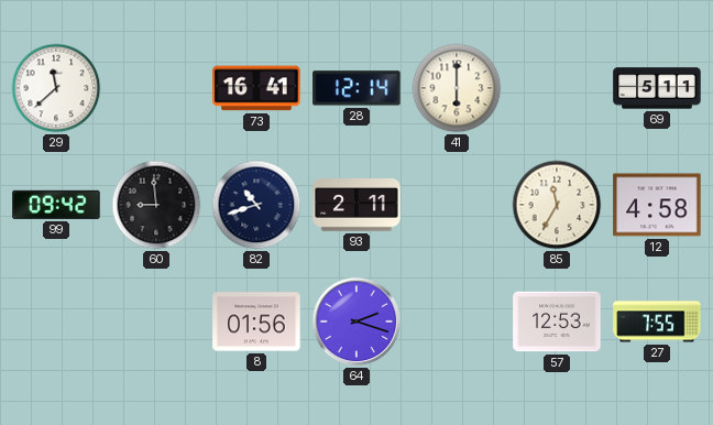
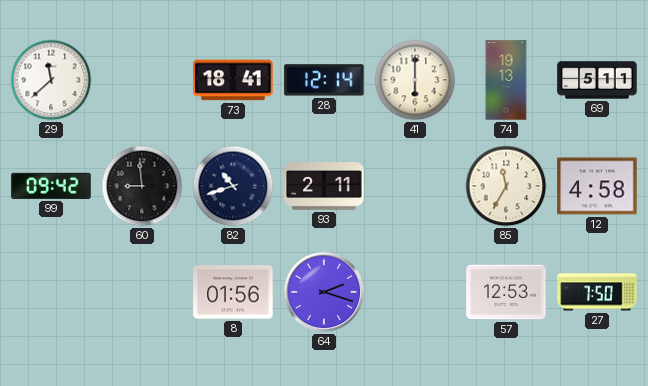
73: 16:41 -> 18:41
74: none -> 19:13
27: 7:55 -> 7:50
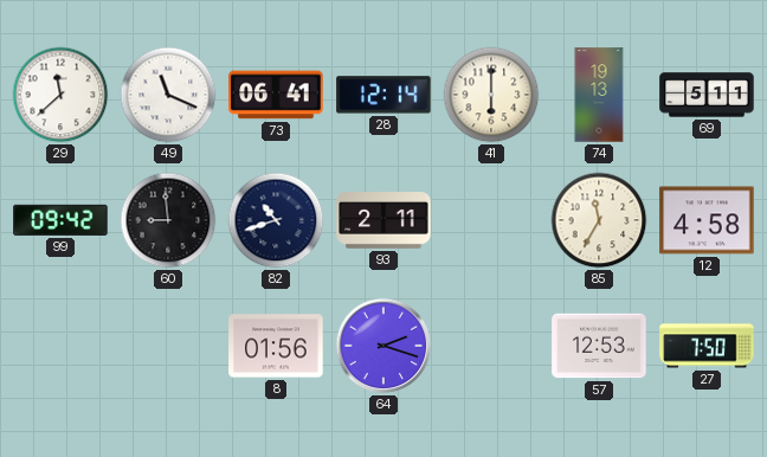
49: none -> 11:19
73: 18:41 -> 06:41
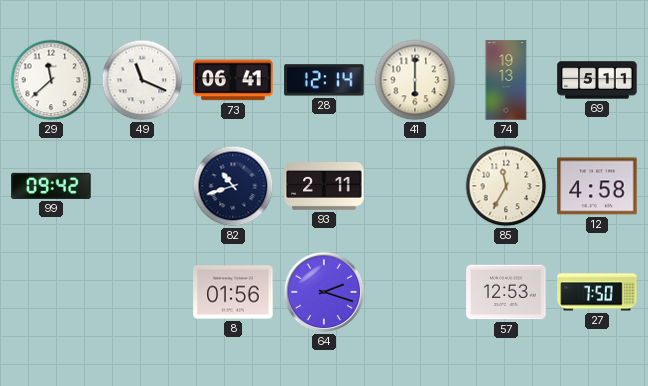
60: 8:59 -> none
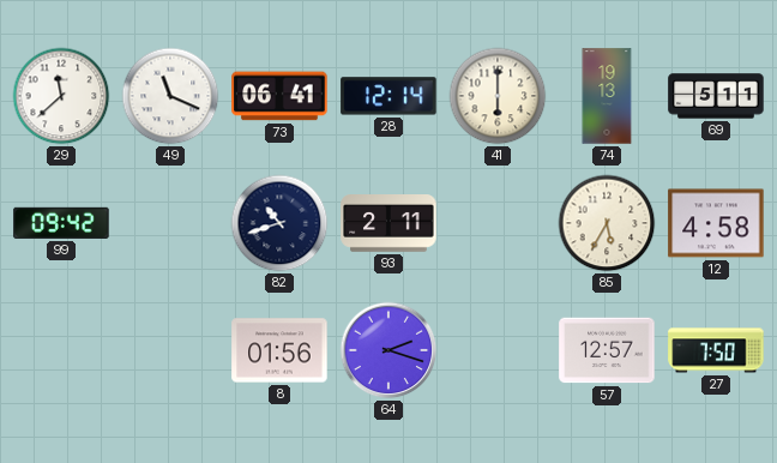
85: 11:35 -> 5:35
57: 12:53 -> 12:57
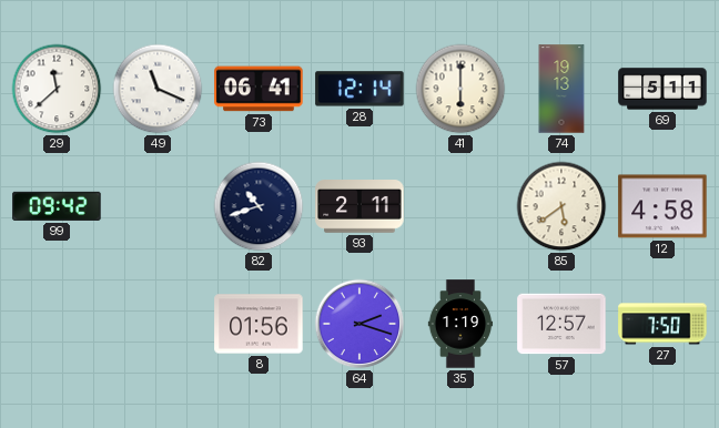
85: 5:35 -> 5:39
35: none -> 1:19
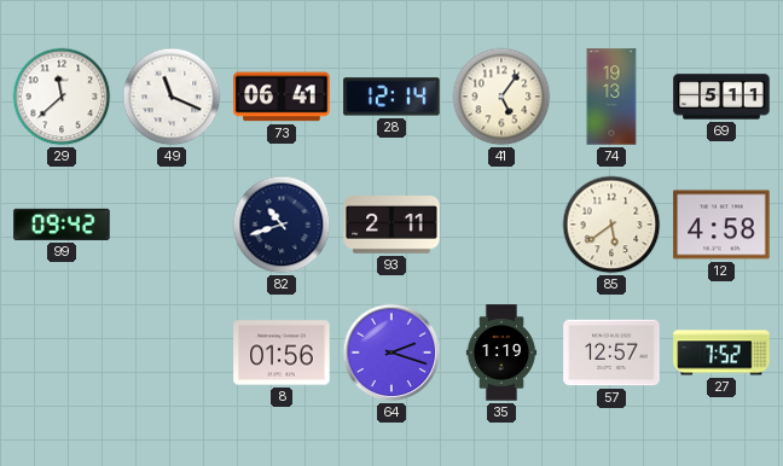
41: 6:00 -> 5:06
27: 7:50 -> 7:52
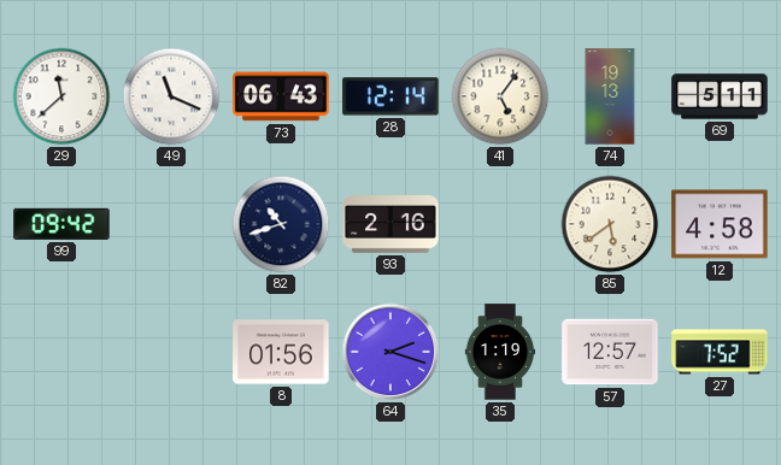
73: 06:41 -> 06:43
93: 2:11 -> 2:16
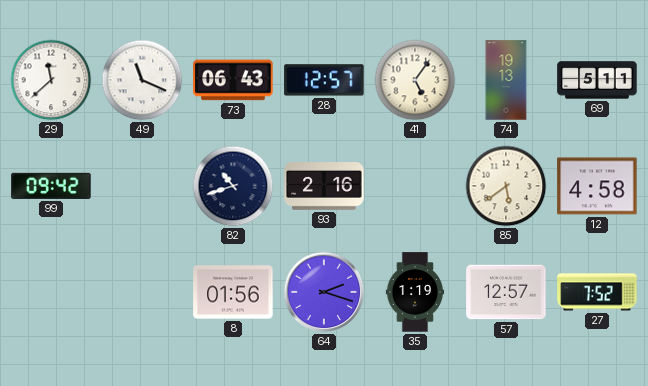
28: 12:14 -> 12:57
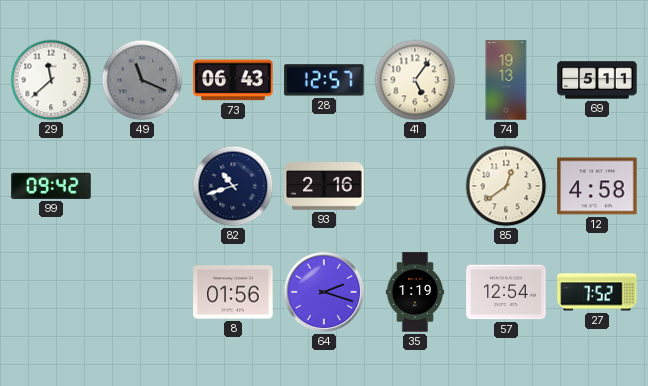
49 dial: white -> grey
85: 5:39 -> 12:39
57: 12:57 -> 12:54
